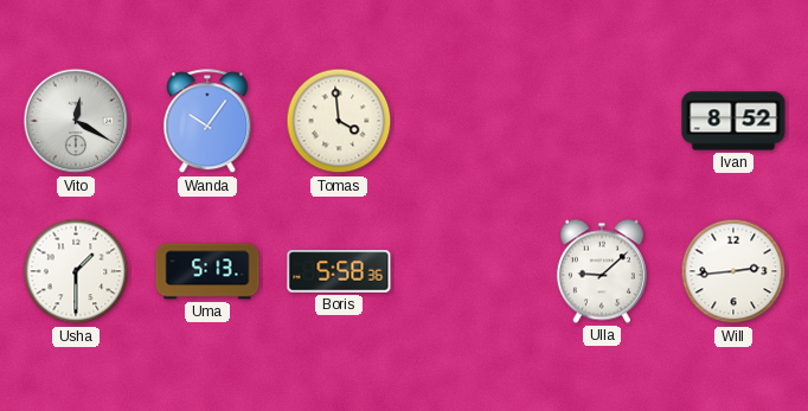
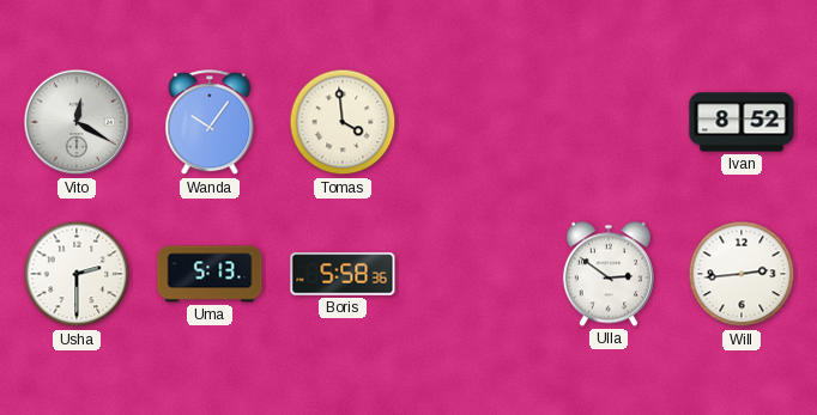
Usha: 1:30 -> 2:30
Ulla: 9:08 -> 2:51
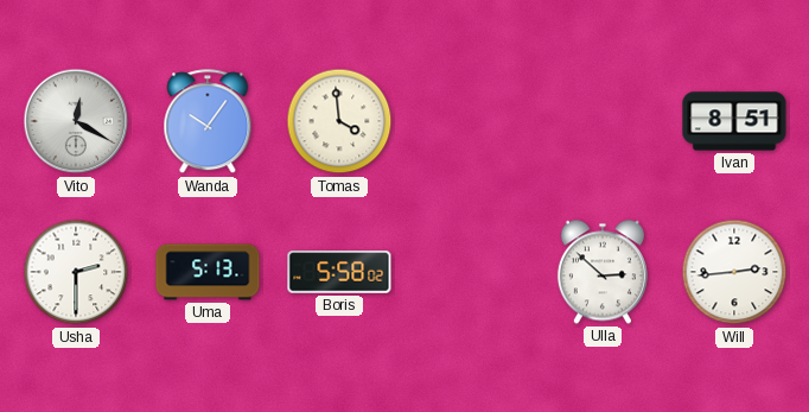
Ivan: 8:52 -> 8:51
Boris: 5:58:36 -> 5:58:02
Ulla: 2:51 -> 2:52
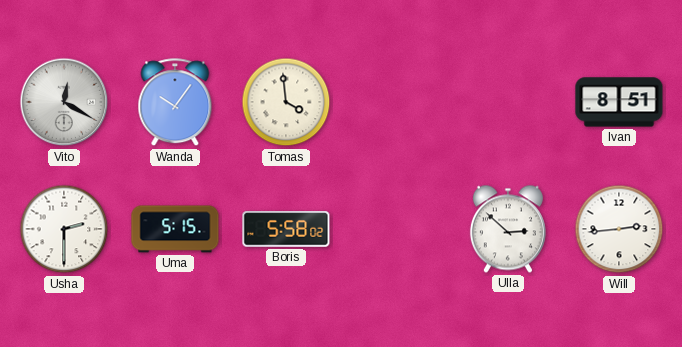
Uma: 5:13 -> 5:15
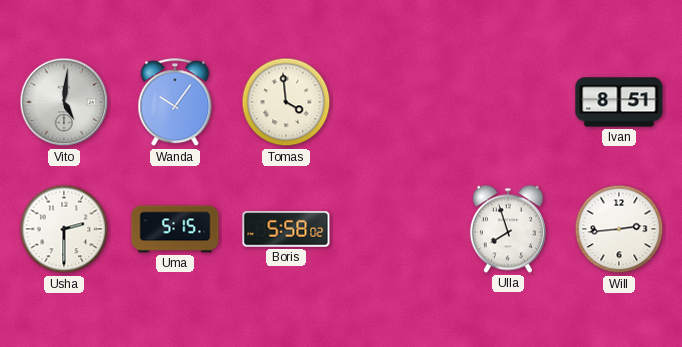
Vito: 12:20 -> 5:01
Ulla: 2:52 -> 7:57
